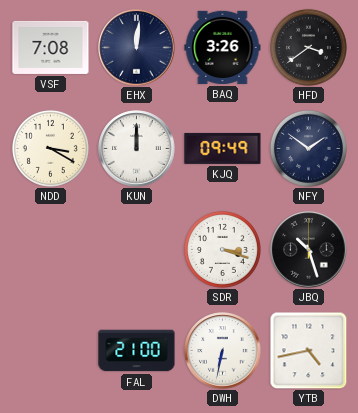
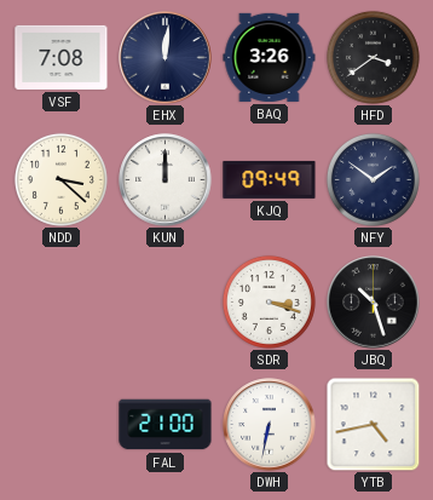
NDD: 3:20 -> 3:22
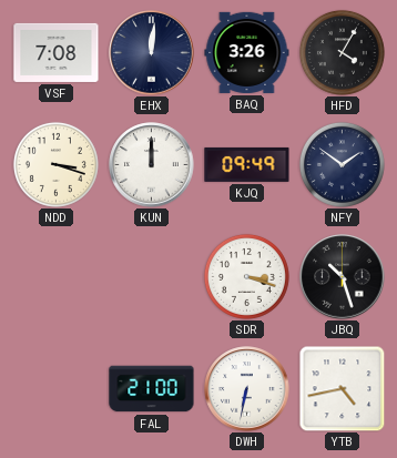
HFD: 3:39 -> 4:05
NDD: 3:22 -> 3:18
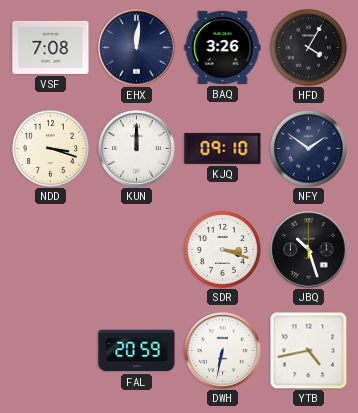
KJQ: 09:49 -> 09:10
FAL: 21:00 -> 20:59
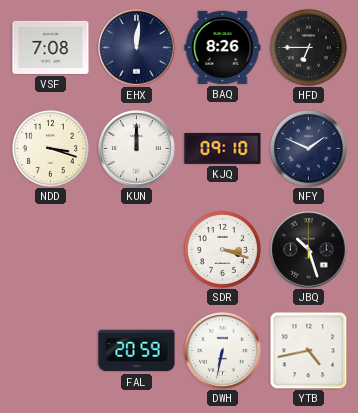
BAQ: 3:26 -> 8:26
HFD: 4:05 -> 6:45
NFY: 1:51 -> 1:49
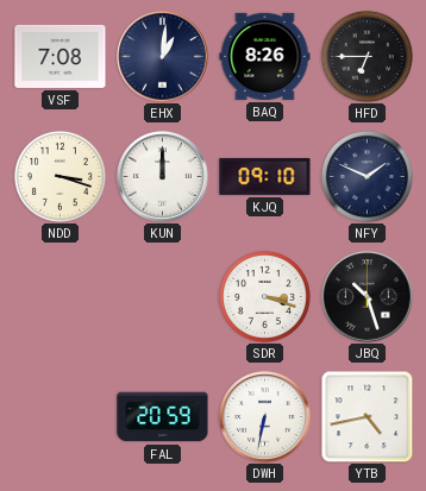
EHX: 12:01 -> 1:01
